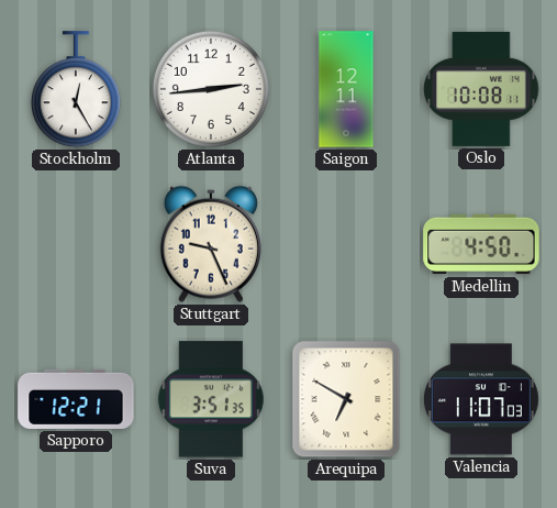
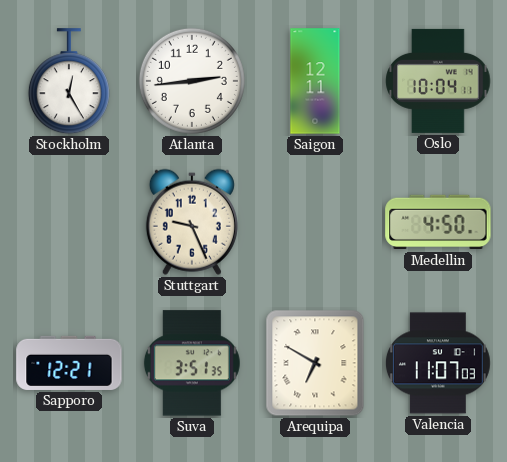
Oslo: 10:08 -> 10:04
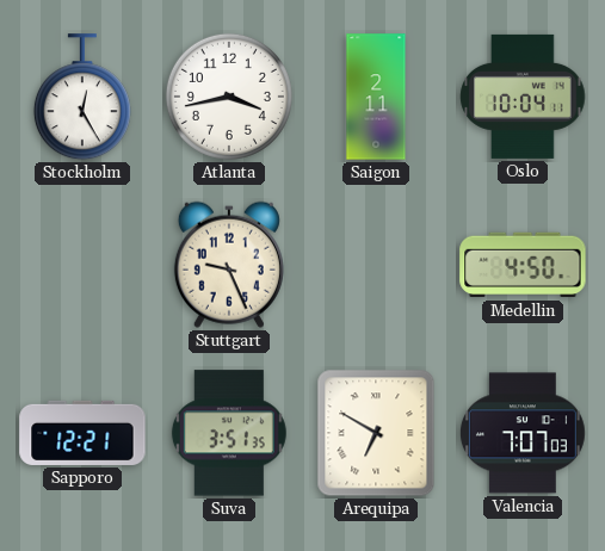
Atlanta: 2:44 -> 3:43
Saigon: 12:11 -> 2:11
Valencia: 11:07 -> 7:07
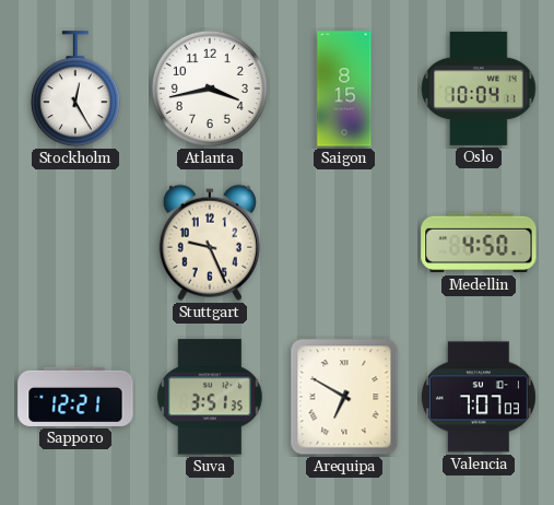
Saigon: 2:11 -> 8:15
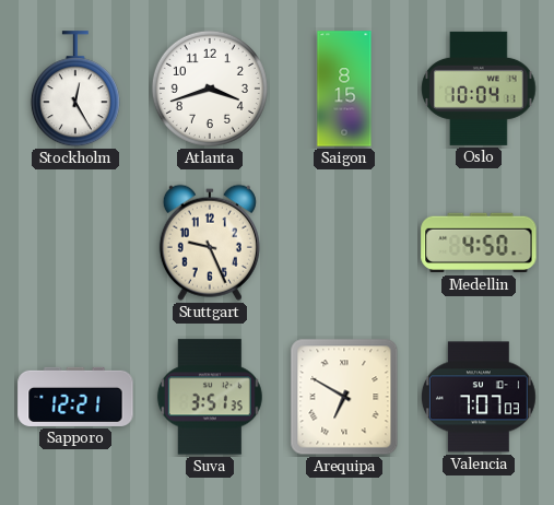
Atlanta: 3:43 -> 3:42
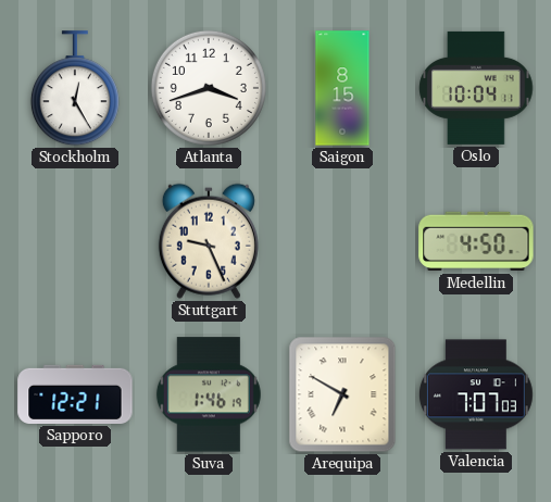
Suva: 3:51 -> 1:46
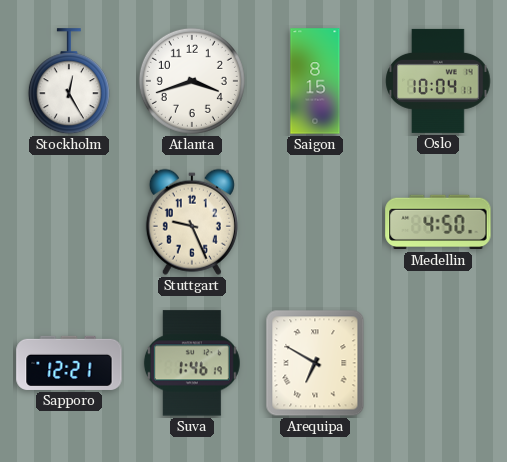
Valencia: 7:07 -> none
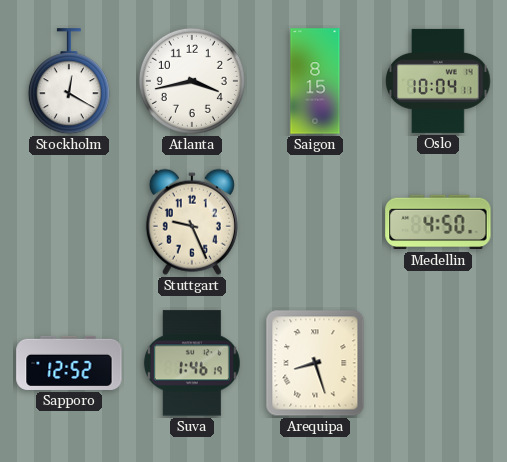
Stockholm: 12:25 -> 12:20
Atlanta: 3:42 -> 3:43
Sapporo: 12:21 -> 12:52
Arequipa: 6:50 -> 8:27
